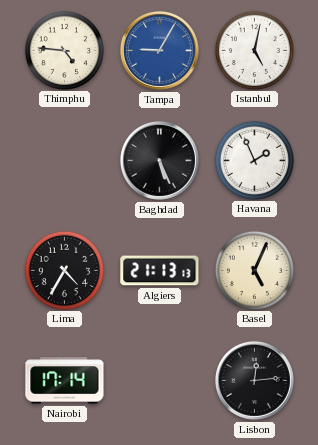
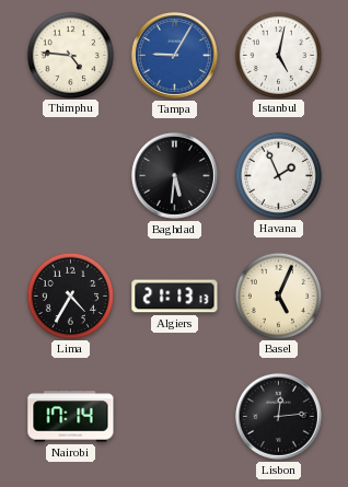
Baghdad: 5:26 -> 5:31
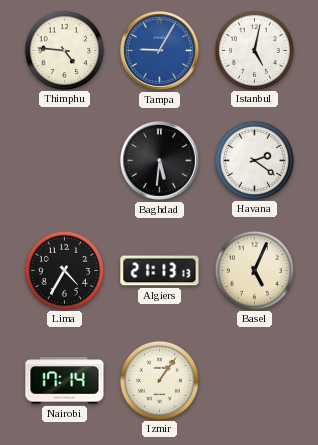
Havana: 1:56 -> 2:21
Izmir: none -> 1:06
Lisbon: 12:14 -> none
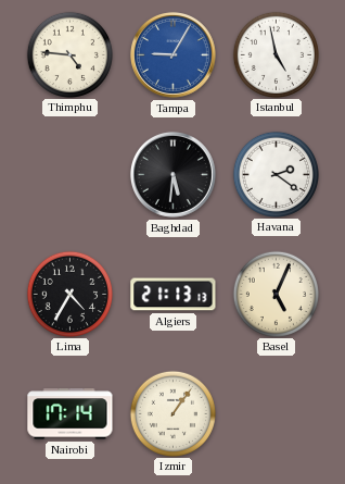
Istanbul: 5:02 -> 4:58
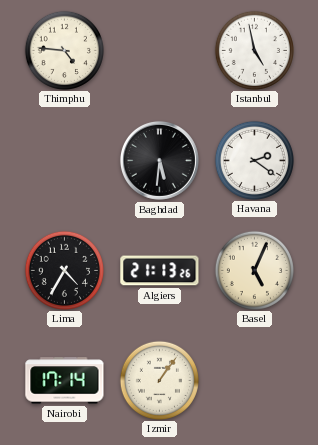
Tampa: 9:05 -> none
Algiers: 21:13:13 -> 21:13:26
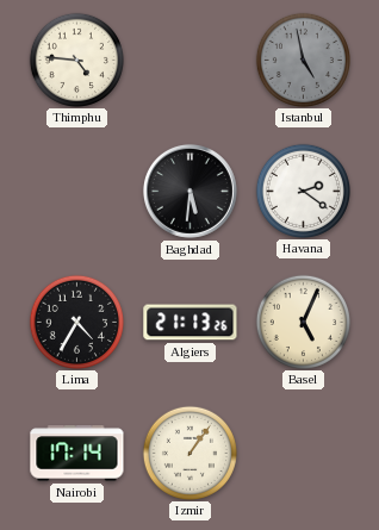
Istanbul dial: white -> grey
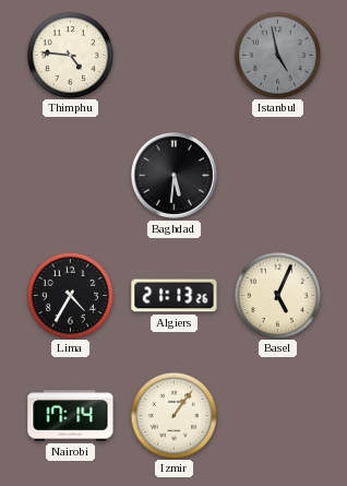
Havana: 2:21 -> none
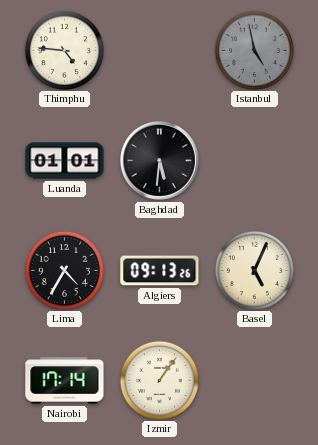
Luanda: none -> 01:01
Algiers: 21:13 -> 09:13
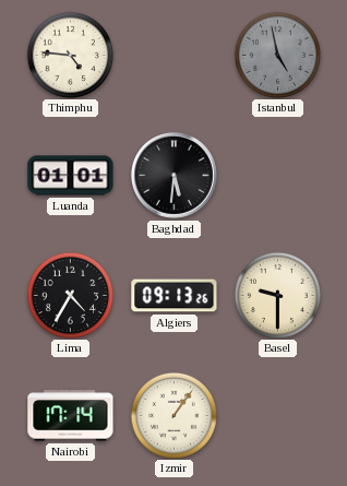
Basel: 5:04 -> 9:30
